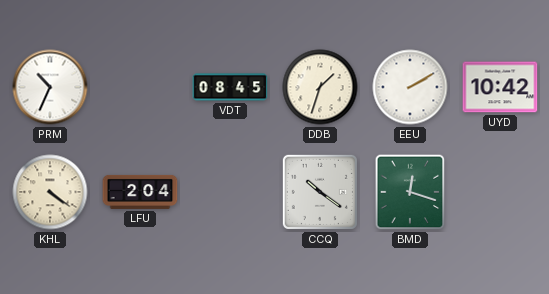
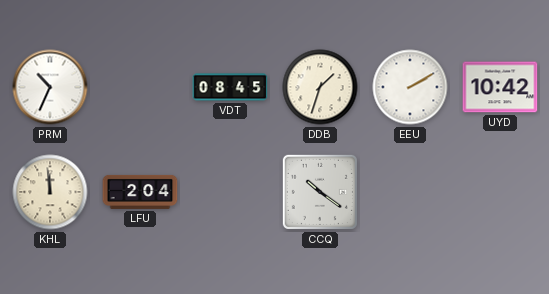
KHL: 4:21 -> 11:59
BMD: 12:18 -> none
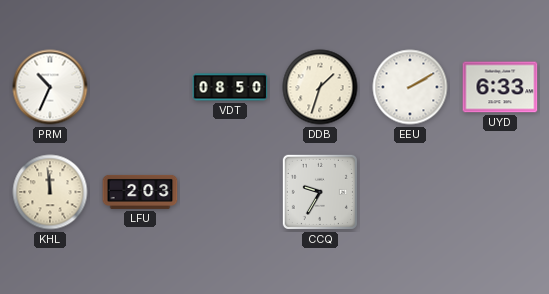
VDT: 08:45 -> 08:50
UYD: 10:42 -> 6:33
LFU: 2:04 -> 2:03
CCQ: 10:21 -> 9:35
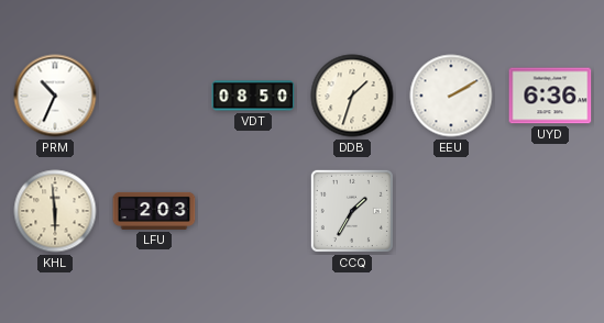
UYD: 6:33 -> 6:36
KHL: 11:59 -> 5:59
CCQ: 9:35 -> 1:35
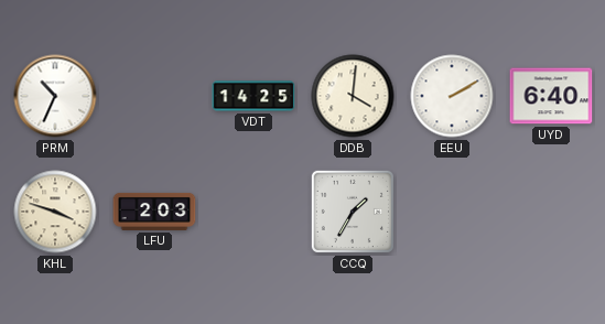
VDT: 08:50 -> 14:25
DDB: 1:33 -> 4:01
UYD: 6:36 -> 6:40
KHL: 5:59 -> 3:48
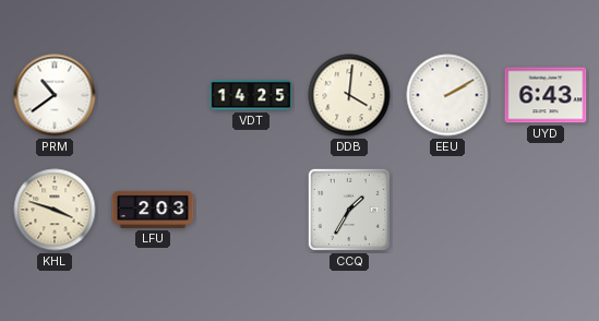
PRM: 10:34 -> 10:39
UYD: 6:40 -> 6:43
